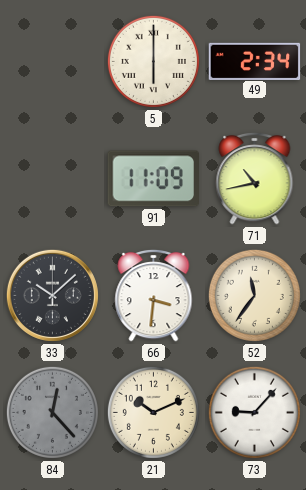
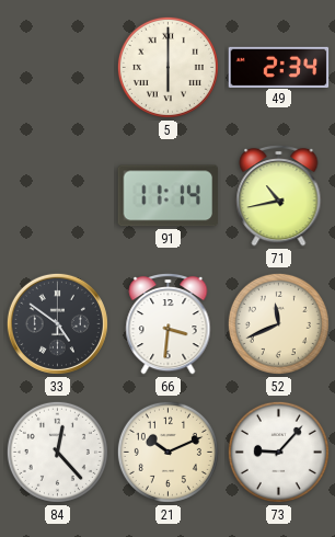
91: 11:09 -> 11:14
33: 10:08 -> 4:51
52: 11:36 -> 11:41
84 dial: grey -> white
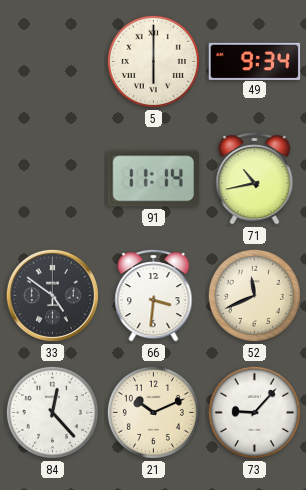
49: 2:34 -> 9:34
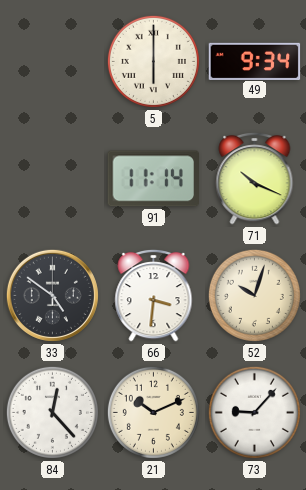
71: 10:43 -> 10:19
52: 11:41 -> 10:03
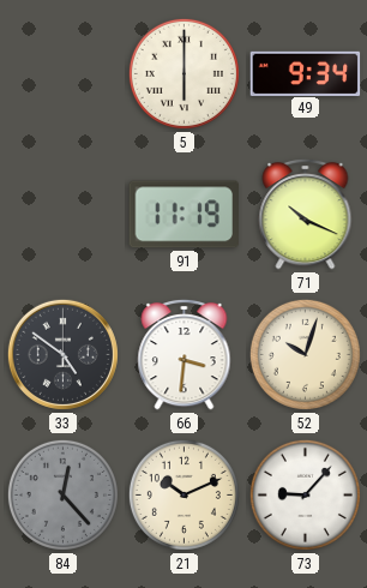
91: 11:14 -> 11:19
84 dial: white -> grey
